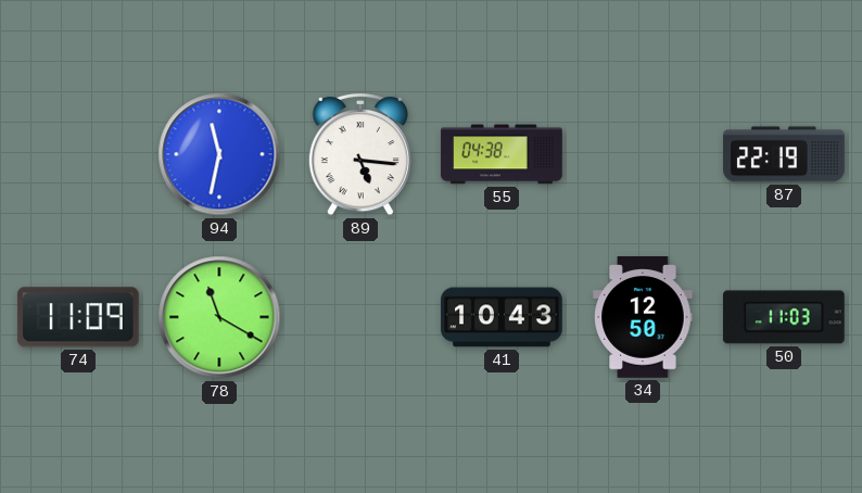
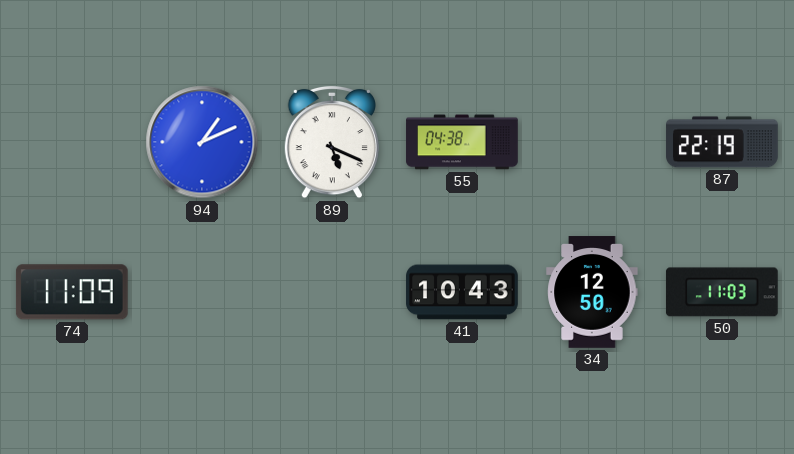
94: 11:32 -> 1:11
89: 5:16 -> 5:19
78: 11:20 -> none
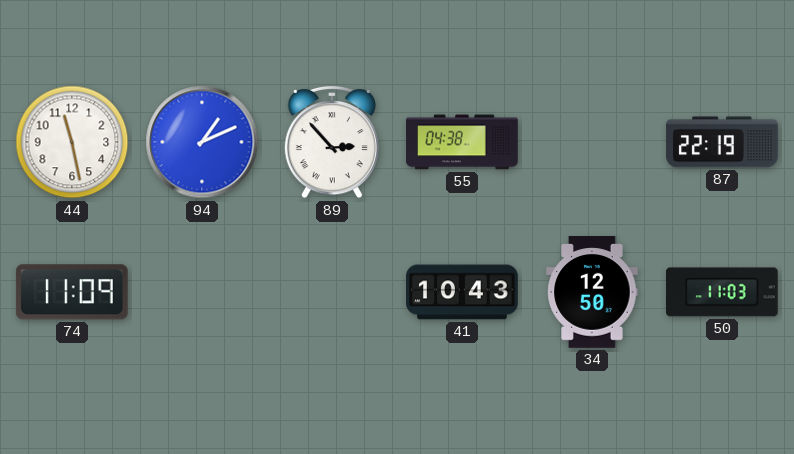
44: none -> 11:28
89: 5:19 -> 2:53
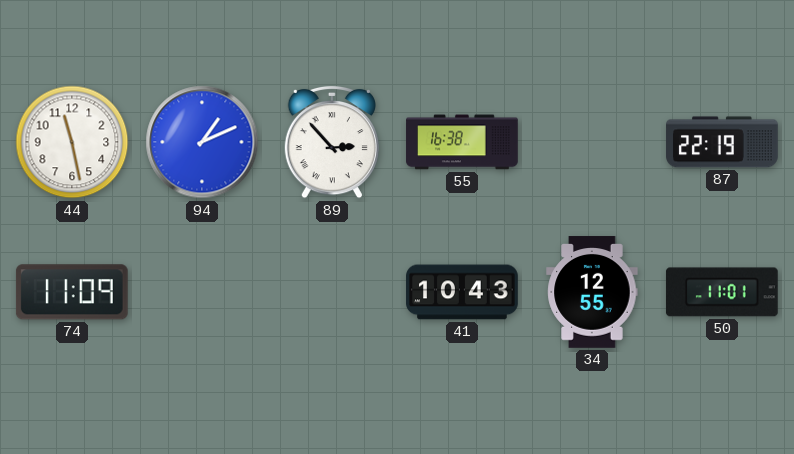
55: 04:38 -> 16:38
34: 12:50 -> 12:55
50: 11:03 -> 11:01
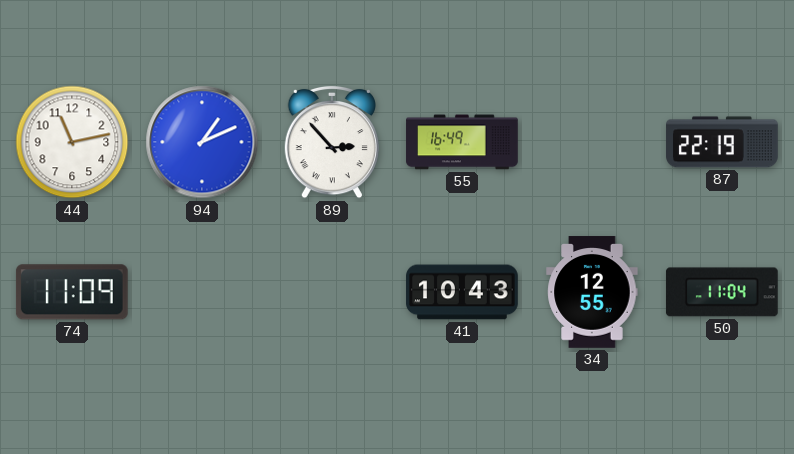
44: 11:28 -> 11:13
55: 16:38 -> 16:49
50: 11:01 -> 11:04
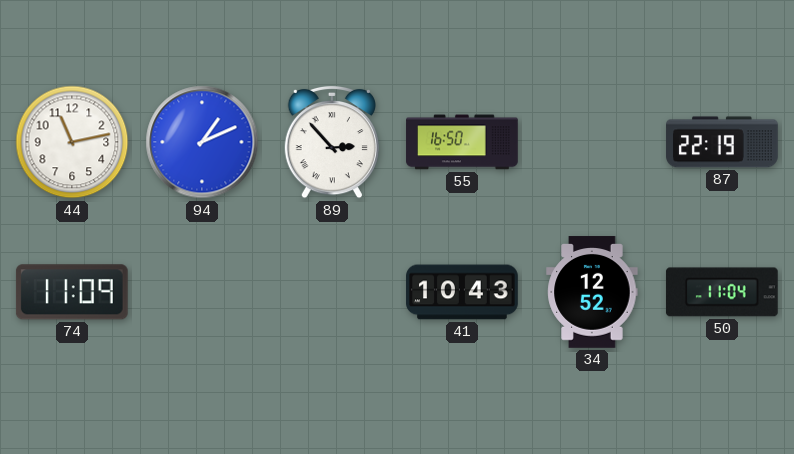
55: 16:49 -> 16:50
34: 12:55 -> 12:52
